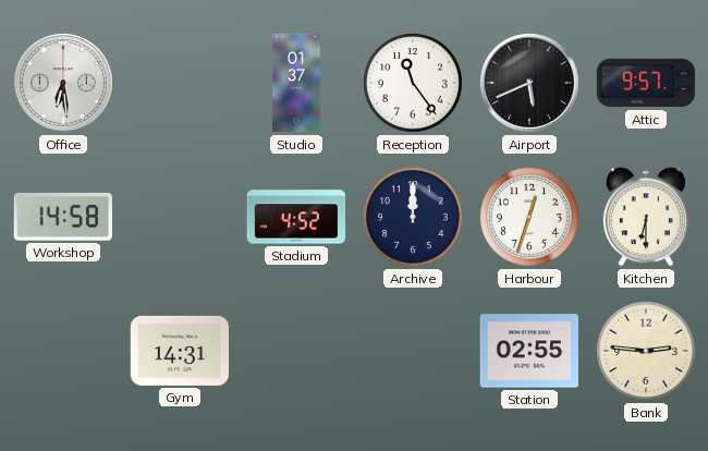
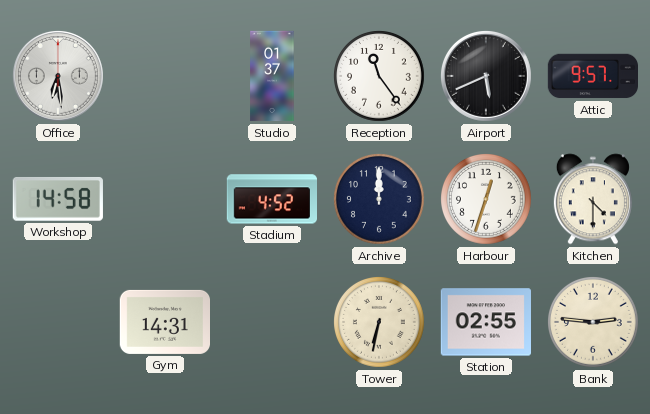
Kitchen: 6:30 -> 4:30
Tower: none -> 6:32
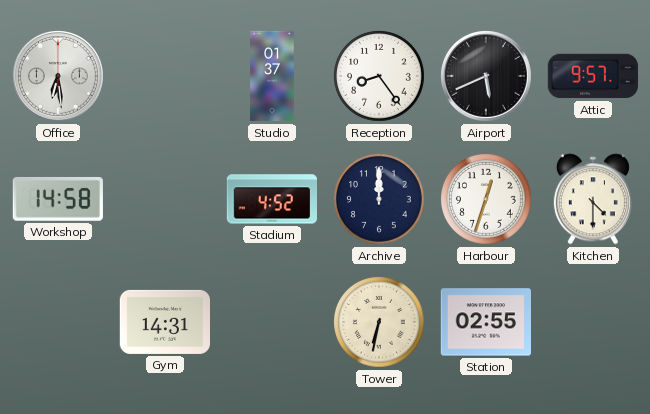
Reception: 11:24 -> 8:24
Bank: 2:46 -> none
